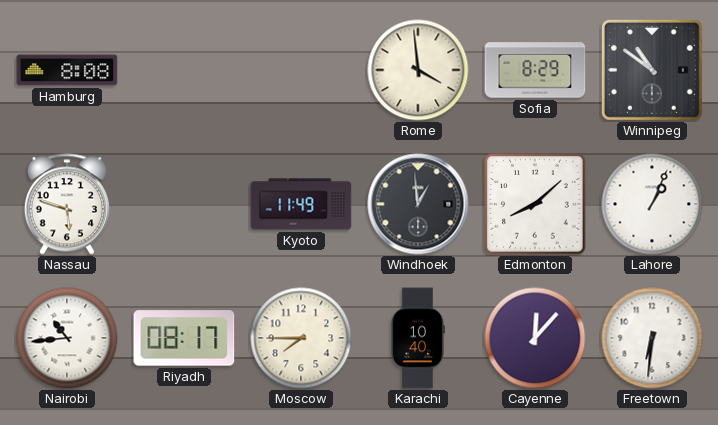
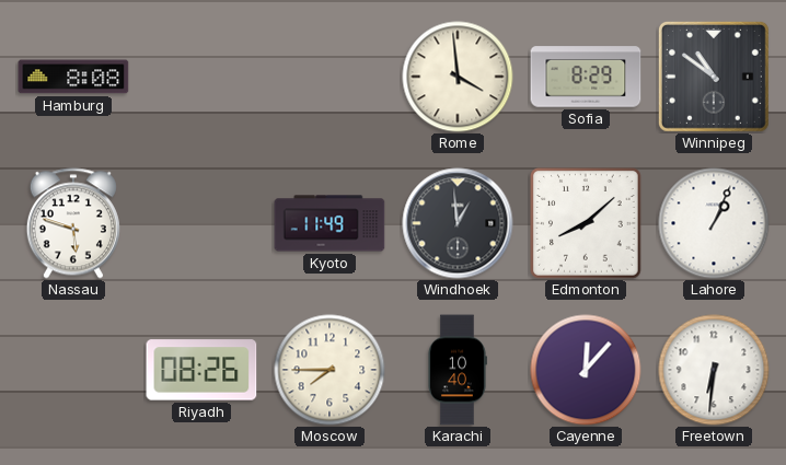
Nairobi: 10:44 -> none
Riyadh: 08:17 -> 08:26
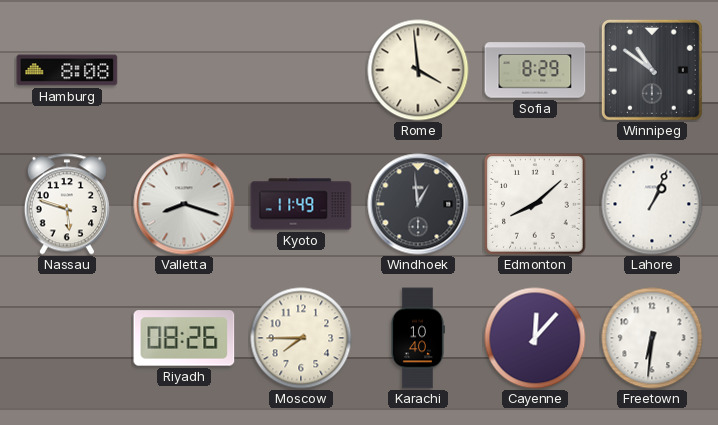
Valletta: none -> 8:18
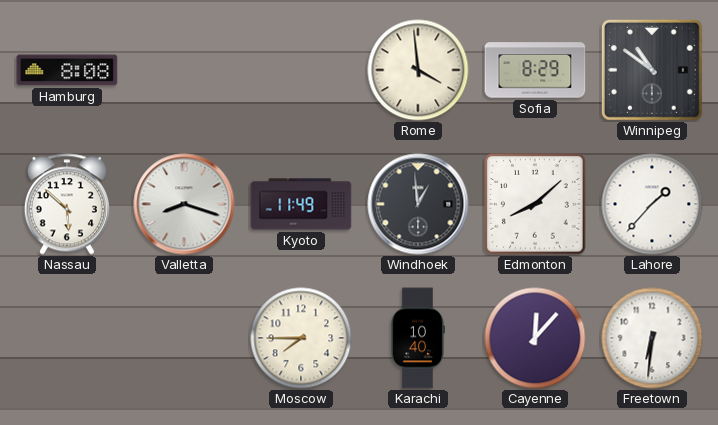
Nassau: 5:48 -> 5:52
Lahore: 1:04 -> 1:37
Riyadh: 08:26 -> none
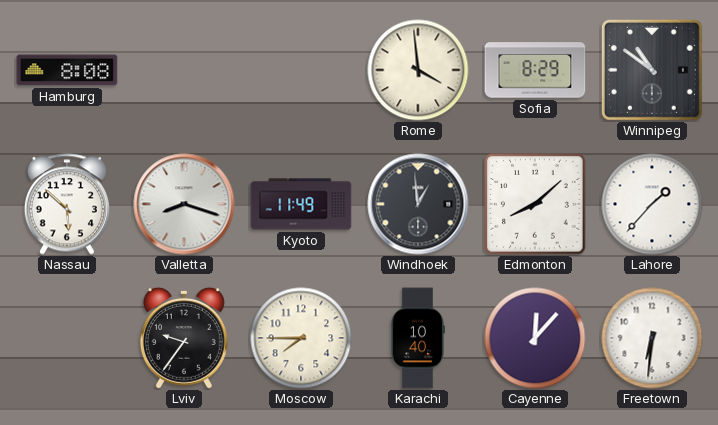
Lviv: none -> 9:36
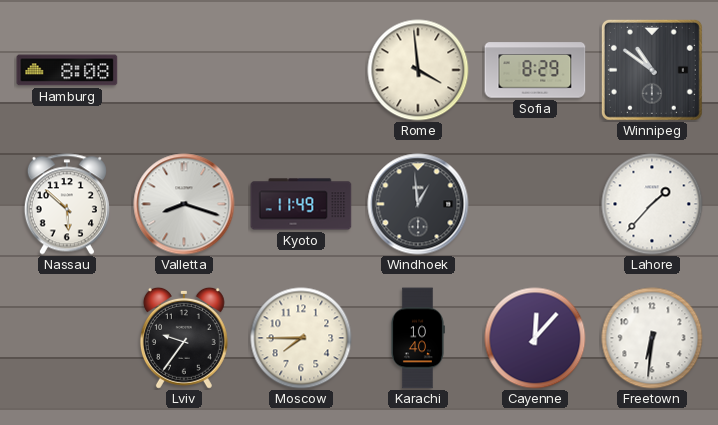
Edmonton: 8:08 -> none
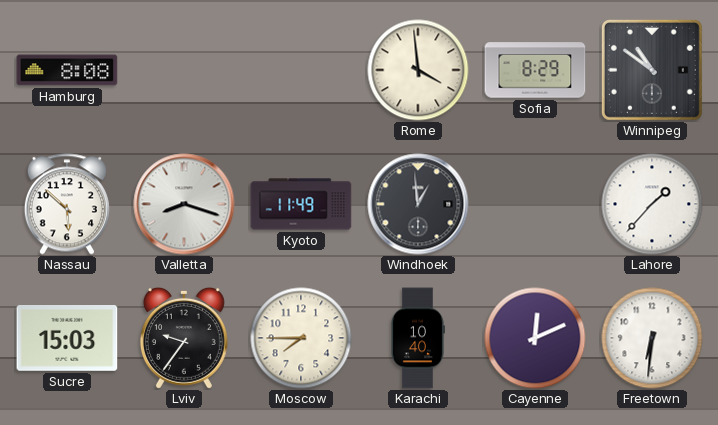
Sucre: none -> 15:03
Cayenne: 12:07 -> 12:11
